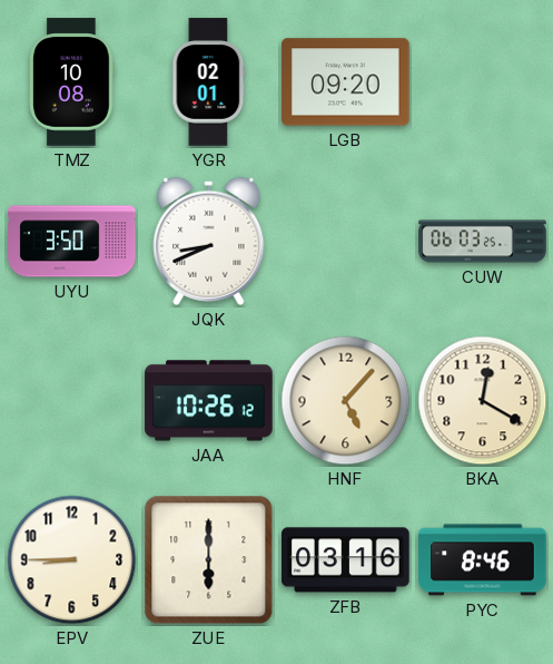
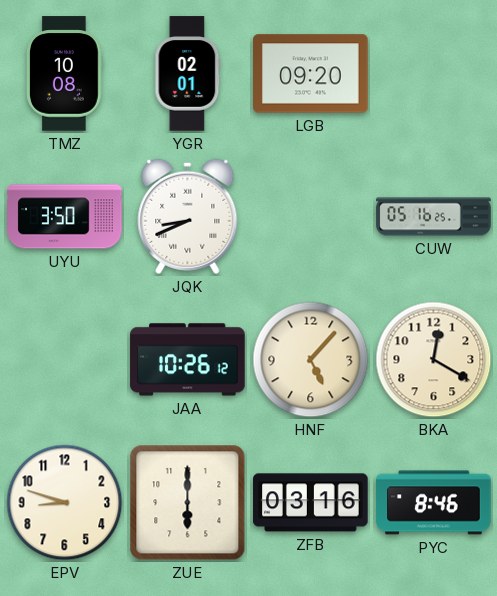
CUW: 06:03 -> 05:16
EPV: 8:45 -> 8:48
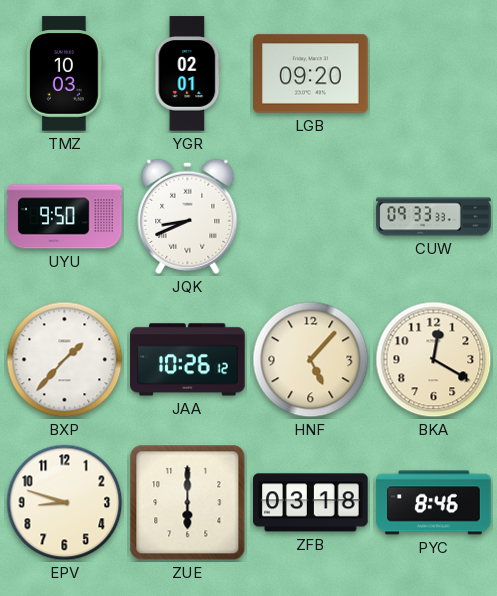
TMZ: 10:08 -> 10:03
UYU: 3:50 -> 9:50
CUW: 05:16 -> 09:33
BXP: none -> 1:37
ZFB: 03:16 -> 03:18
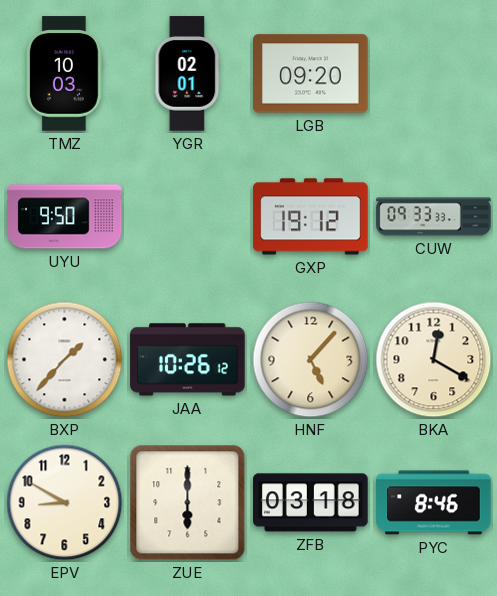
JQK: 8:41 -> none
GXP: none -> 19:12
EPV: 8:48 -> 8:50
